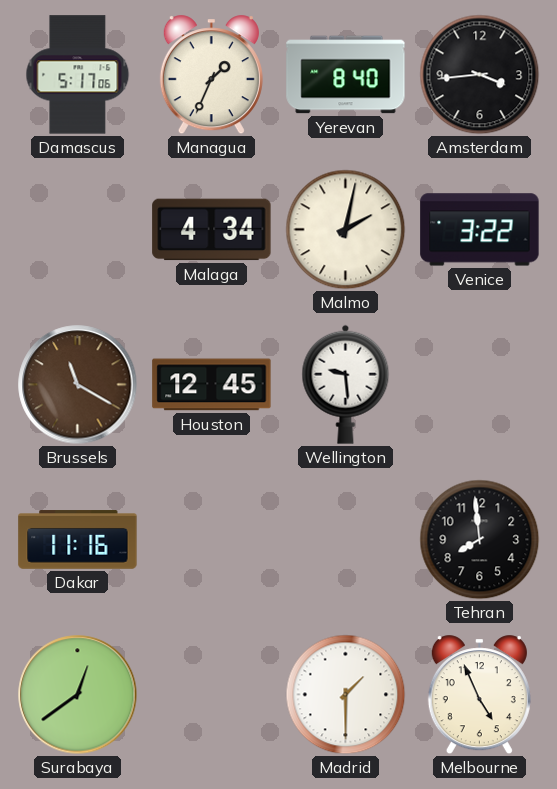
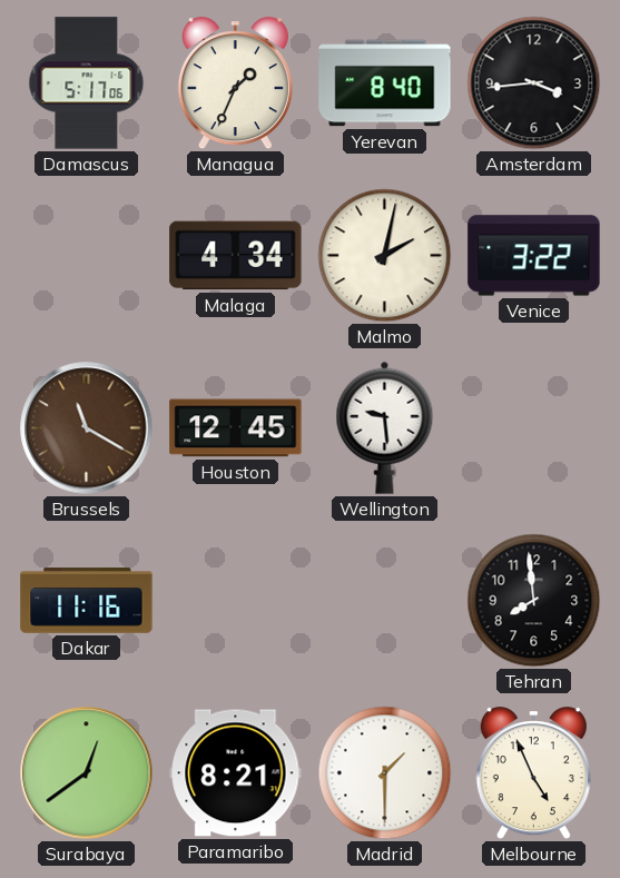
Paramaribo: none -> 8:21
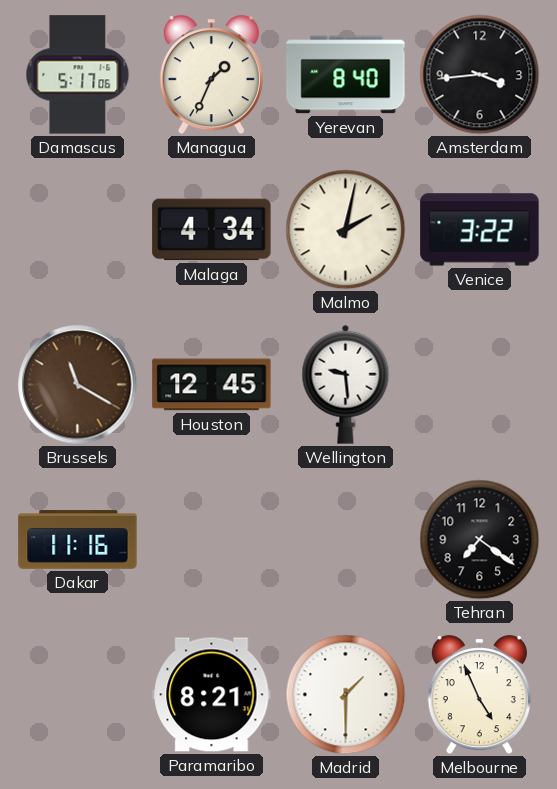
Tehran: 7:59 -> 7:21
Surabaya: 12:39 -> none
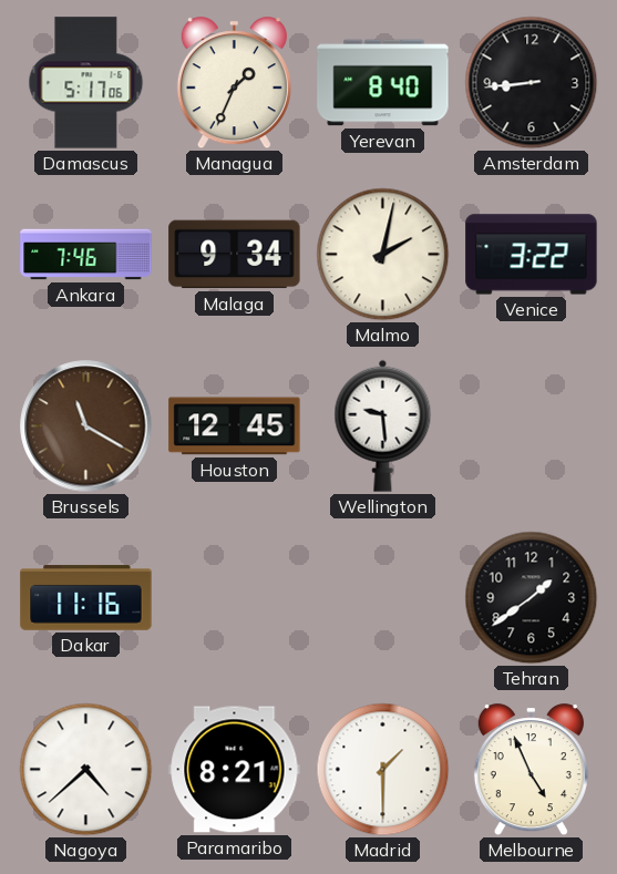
Amsterdam: 3:44 -> 8:44
Ankara: none -> 7:46
Malaga: 4:34 -> 9:34
Tehran: 7:21 -> 1:39
Nagoya: none -> 4:38
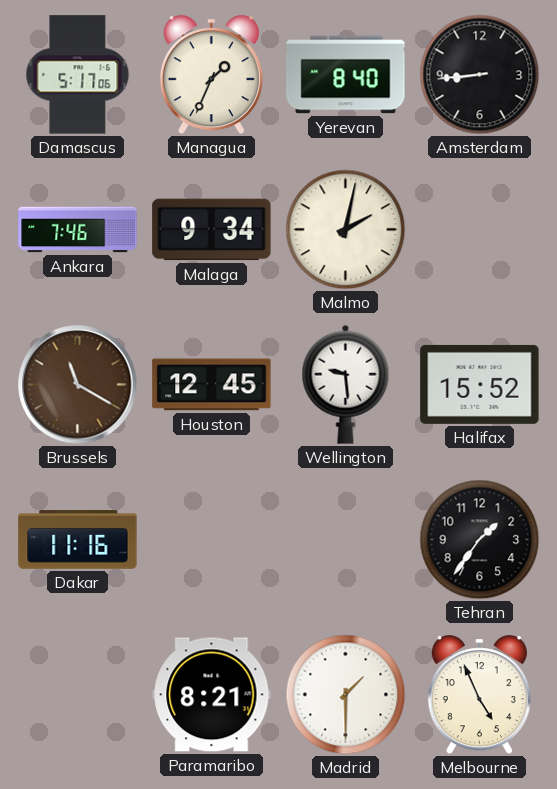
Venice: 3:22 -> none
Halifax: none -> 15:52
Tehran: 1:39 -> 1:36
Nagoya: 4:38 -> none
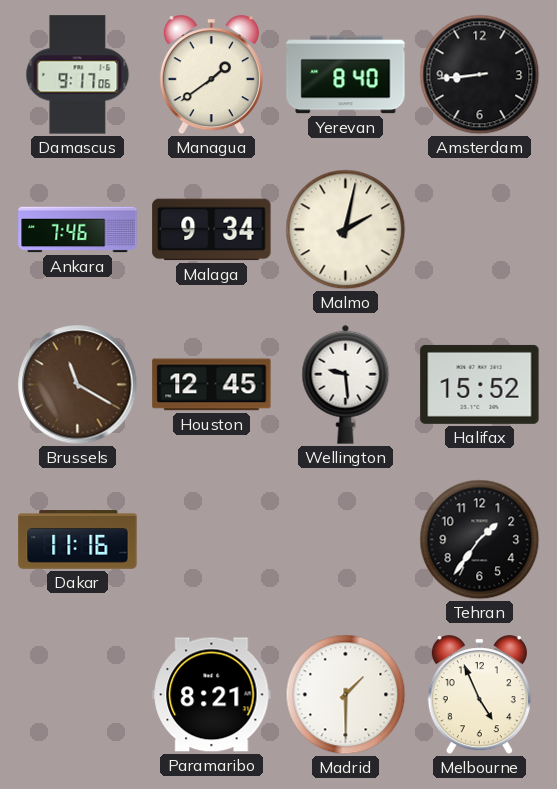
Damascus: 5:17 -> 9:17
Managua: 1:34 -> 1:39
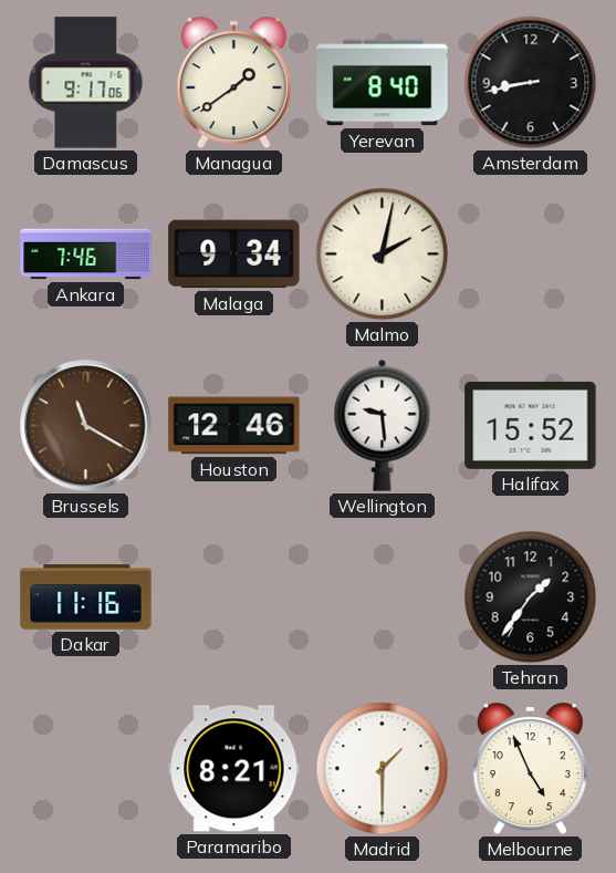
Amsterdam: 8:44 -> 8:43
Houston: 12:45 -> 12:46
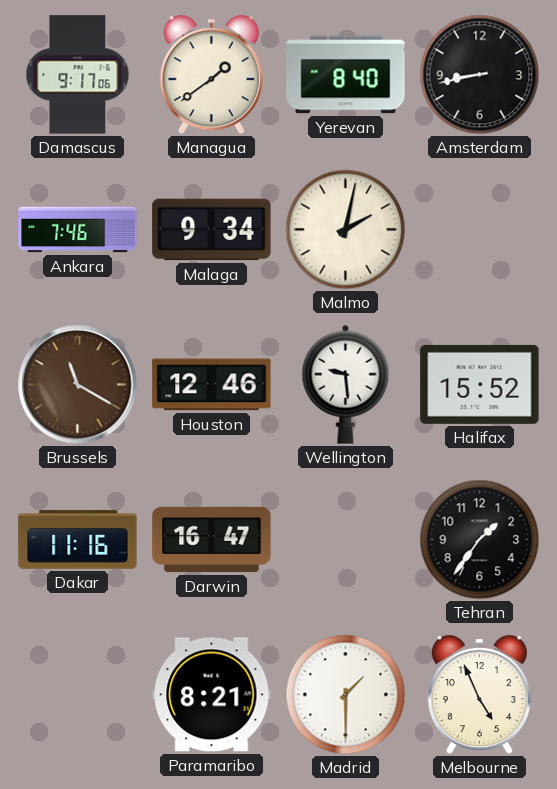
Darwin: none -> 16:47
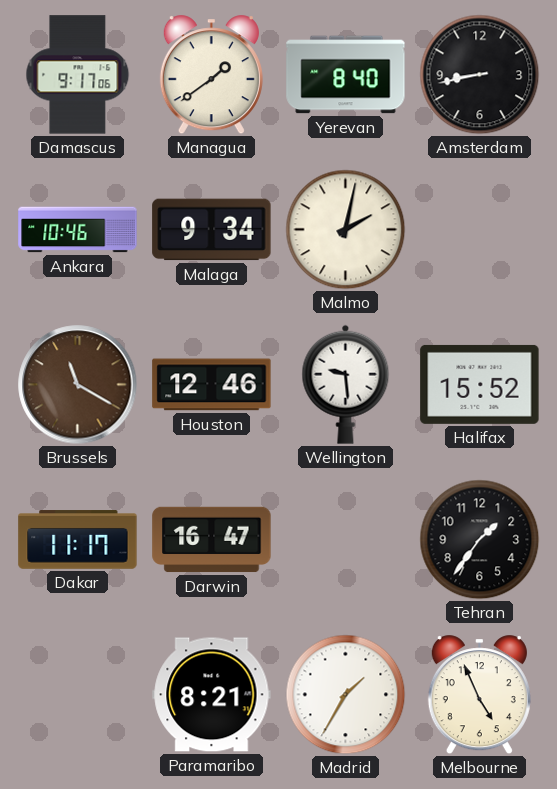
Ankara: 7:46 -> 10:46
Dakar: 11:16 -> 11:17
Madrid: 1:30 -> 1:35
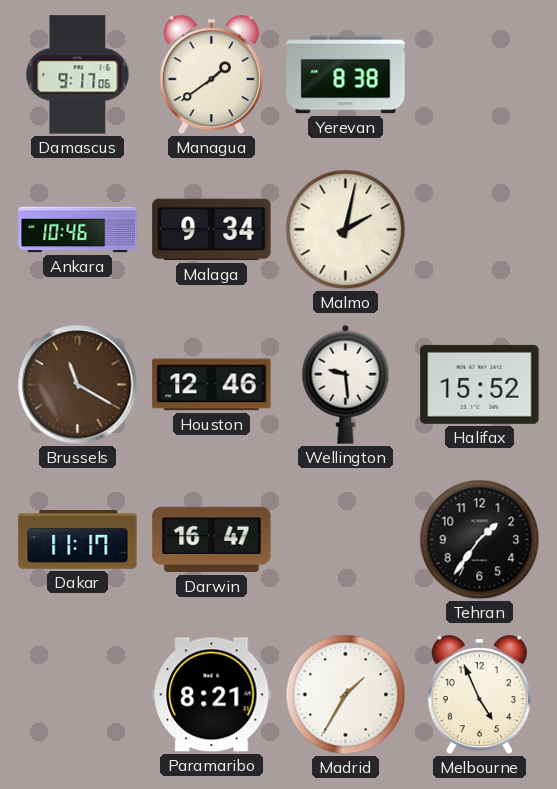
Yerevan: 8:40 -> 8:38
Amsterdam: 8:43 -> none
